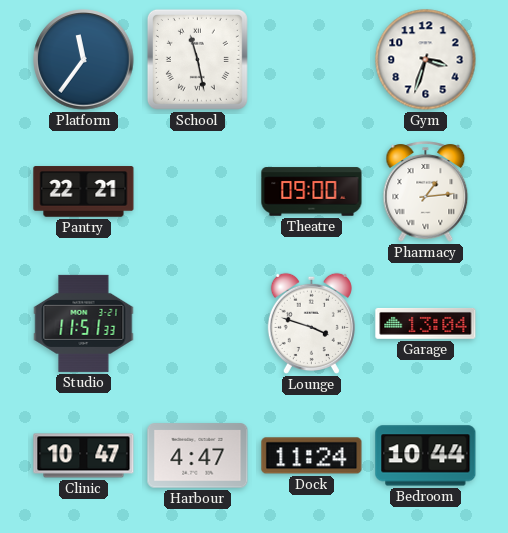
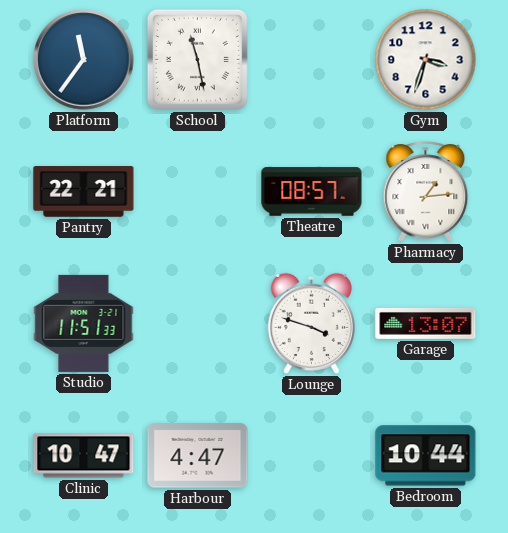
Theatre: 09:00 -> 08:57
Garage: 13:04 -> 13:07
Dock: 11:24 -> none
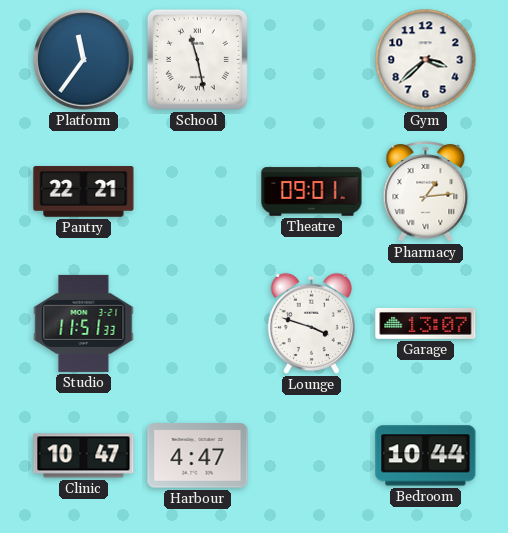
Gym: 3:33 -> 3:38
Theatre: 08:57 -> 09:01
